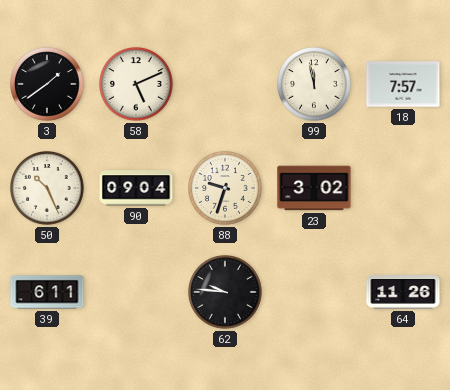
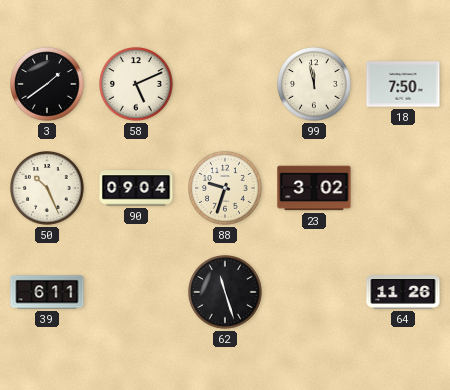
18: 7:57 -> 7:50
62: 9:46 -> 11:27
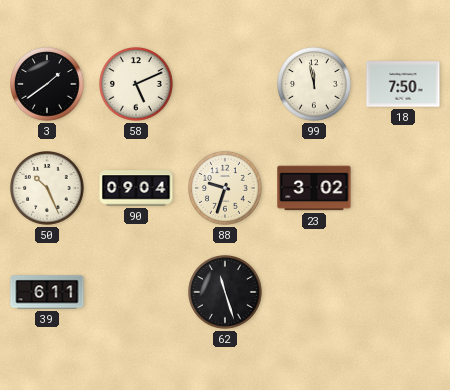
64: 11:26 -> none
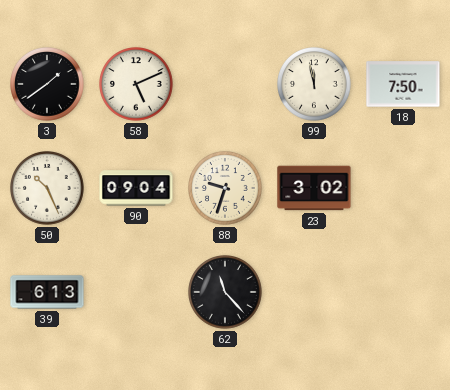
39: 6:11 -> 6:13
62: 11:27 -> 11:23
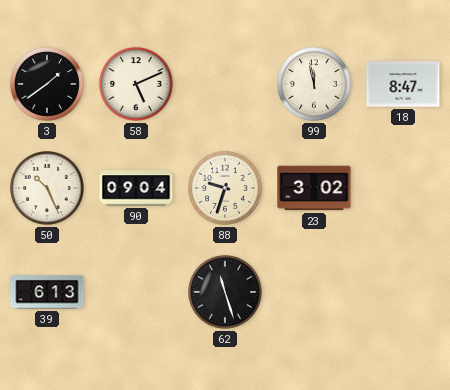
18: 7:50 -> 8:47
62: 11:23 -> 11:27
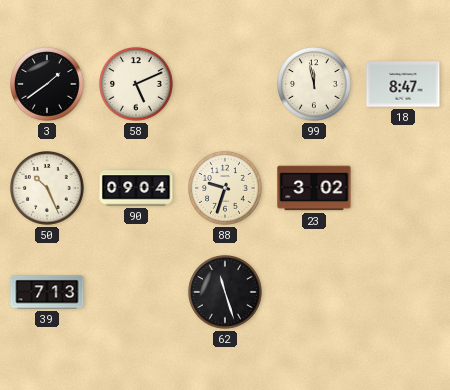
39: 6:13 -> 7:13
